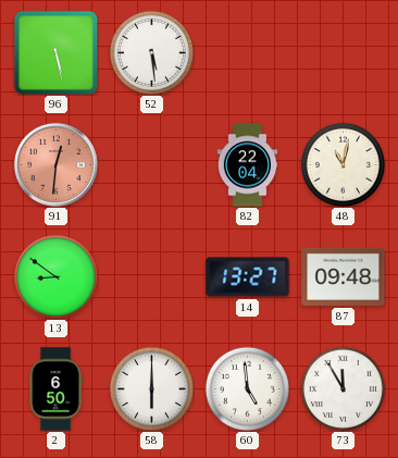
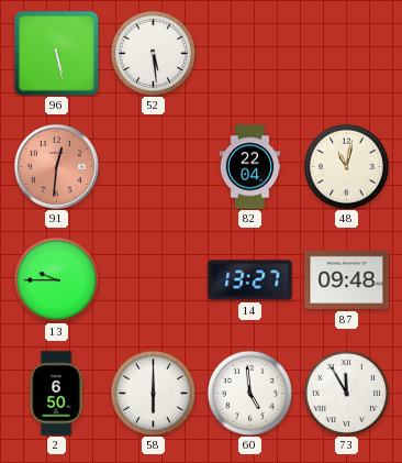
13: 8:51 -> 9:45
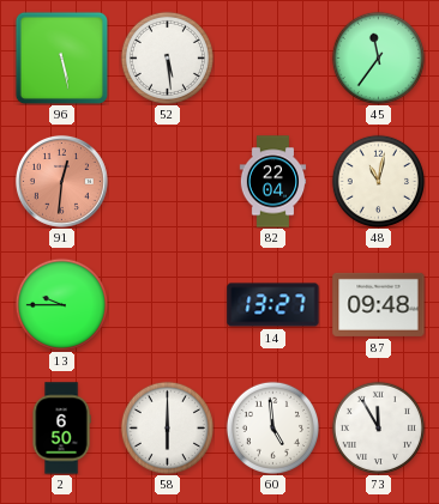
45: none -> 11:36
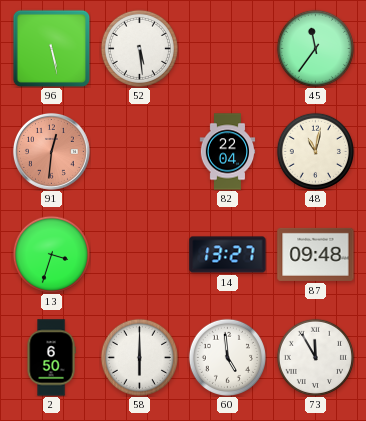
13: 9:45 -> 3:33
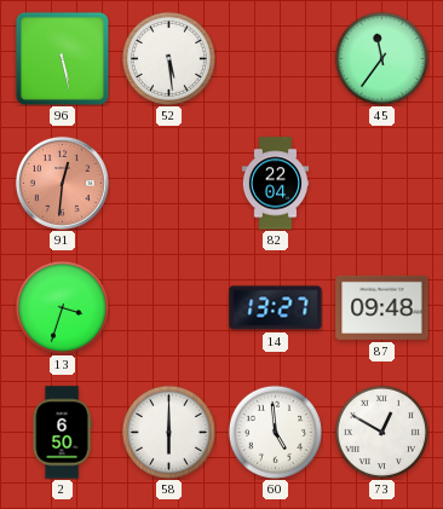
48: 11:02 -> none
73: 11:55 -> 12:50
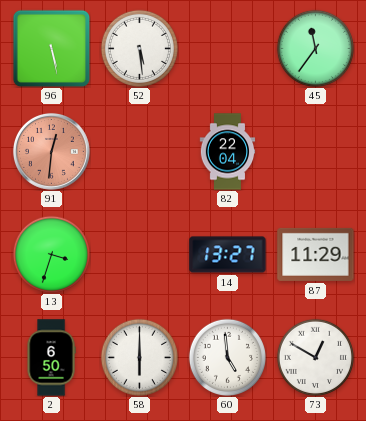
87: 09:48 -> 11:29
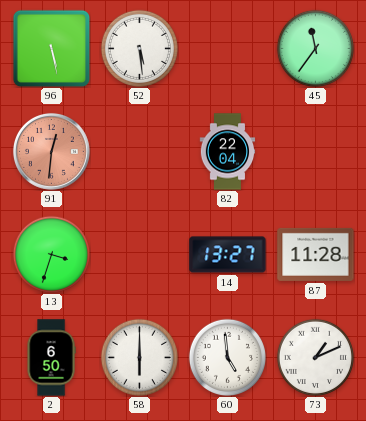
87: 11:29 -> 11:28
73: 12:50 -> 1:11
